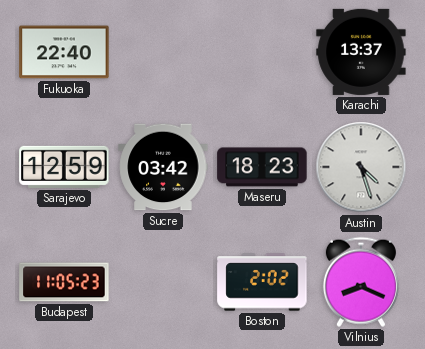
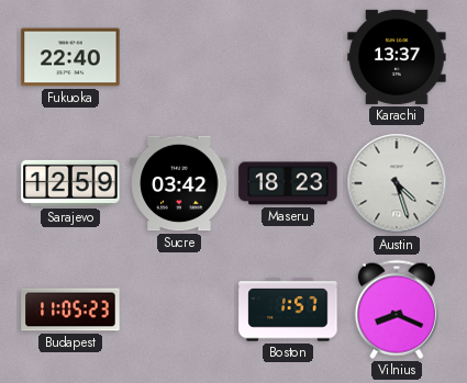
Boston: 2:02 -> 1:57
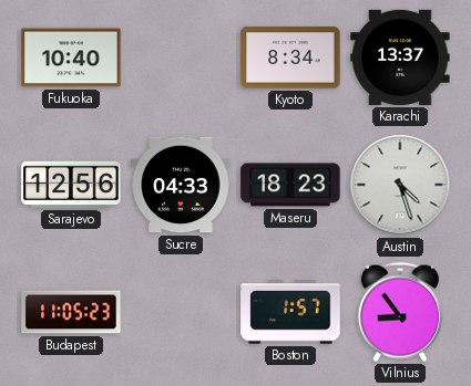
Fukuoka: 22:40 -> 10:40
Kyoto: none -> 8:34
Sarajevo: 12:59 -> 12:56
Sucre: 03:42 -> 04:33
Vilnius: 8:19 -> 8:54
